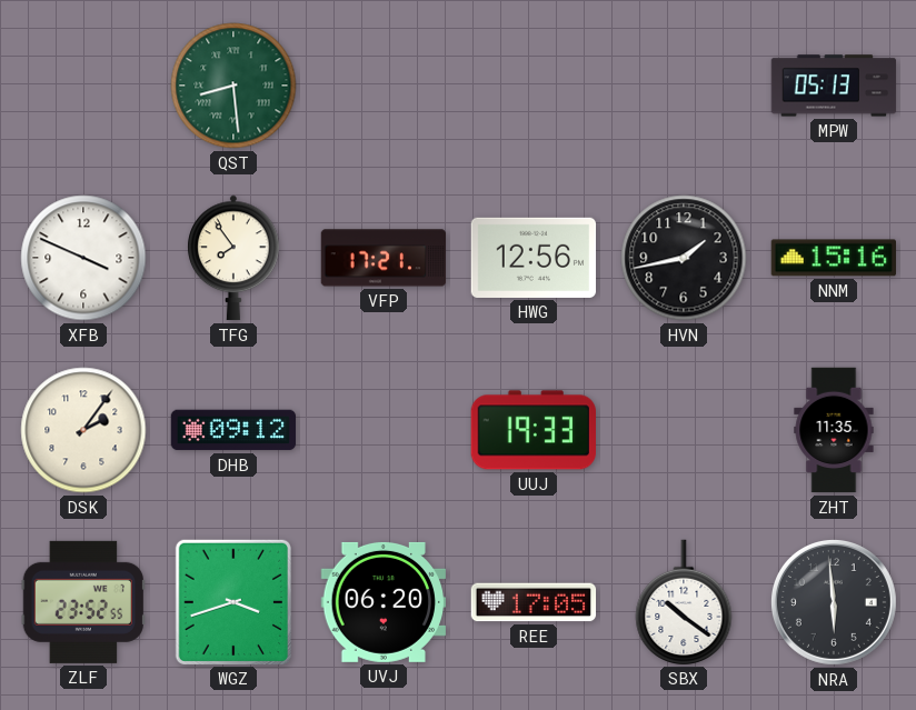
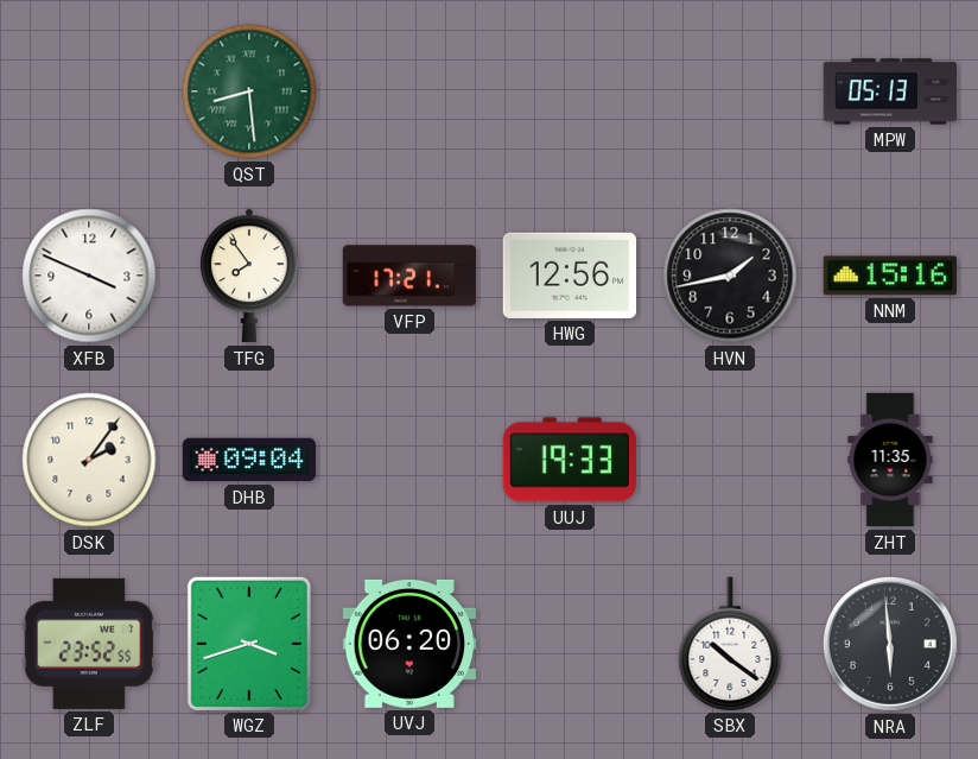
DHB: 09:12 -> 09:04
REE: 17:05 -> none
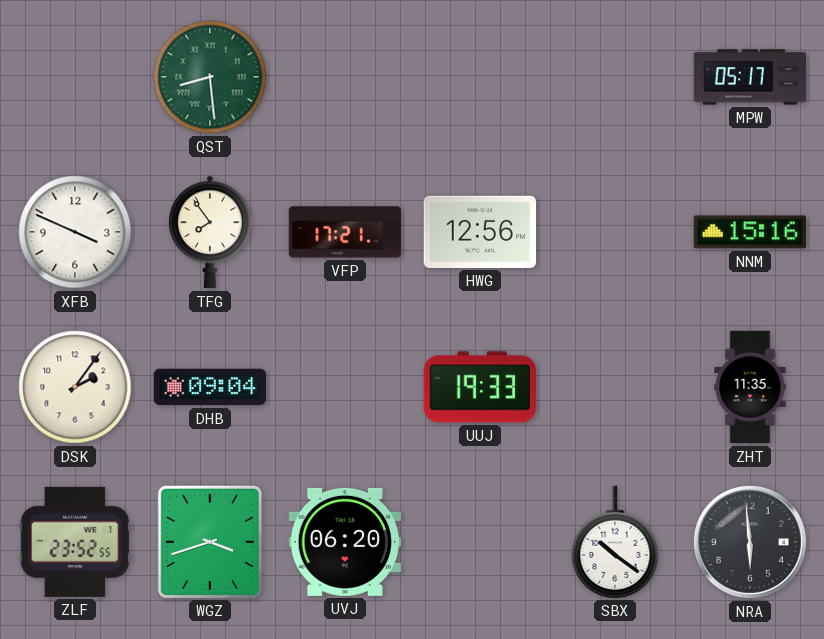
MPW: 05:13 -> 05:17
HVN: 1:43 -> none
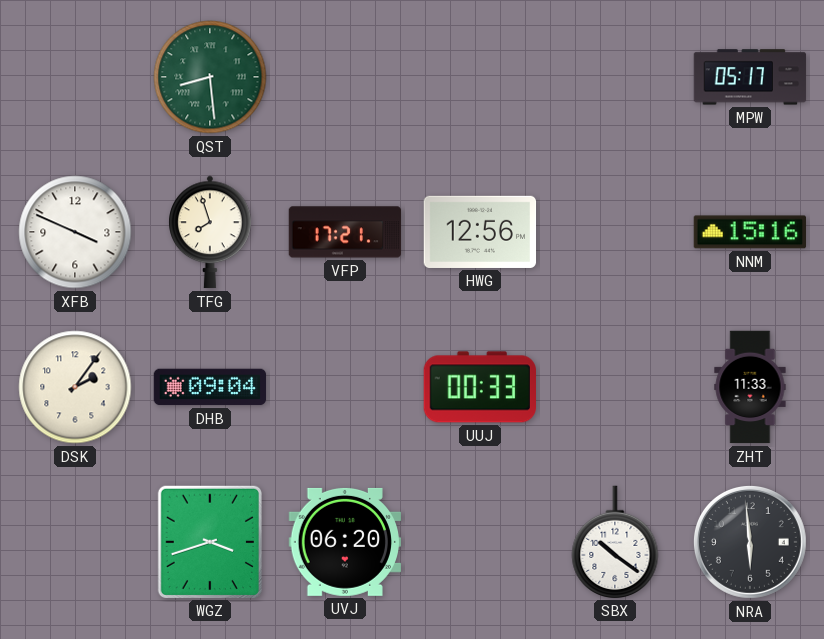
TFG: 7:54 -> 7:57
UUJ: 19:33 -> 00:33
ZHT: 11:35 -> 11:33
ZLF: 23:52 -> none
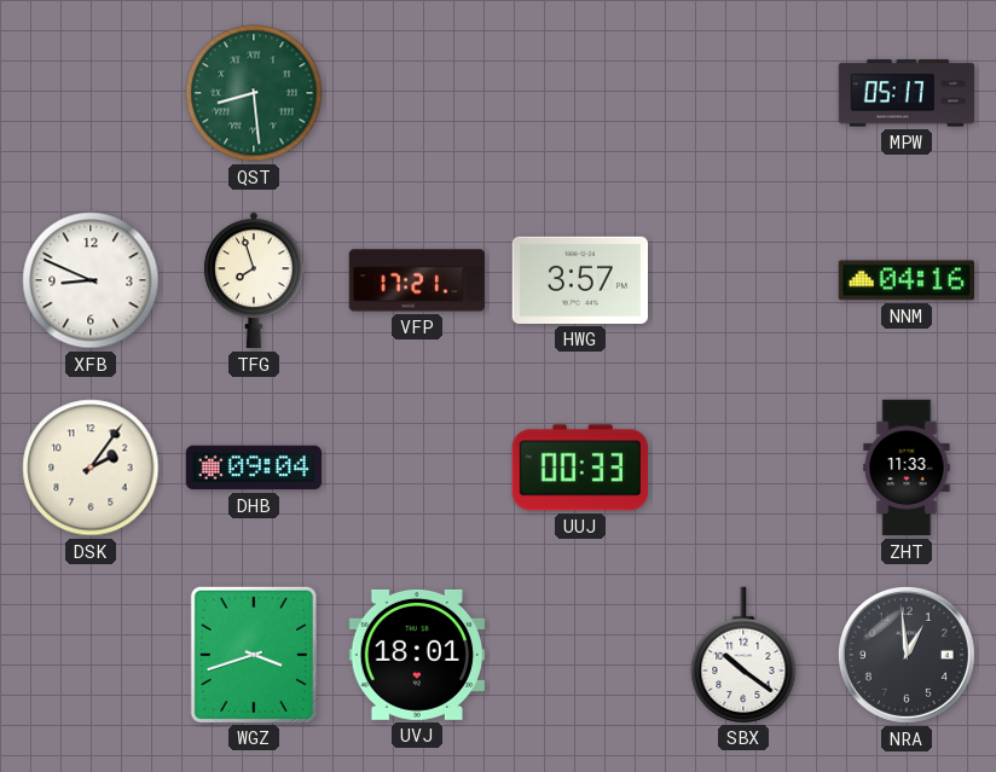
XFB: 3:49 -> 8:49
HWG: 12:56 -> 3:57
NNM: 15:16 -> 04:16
UVJ: 06:20 -> 18:01
NRA: 5:59 -> 12:59
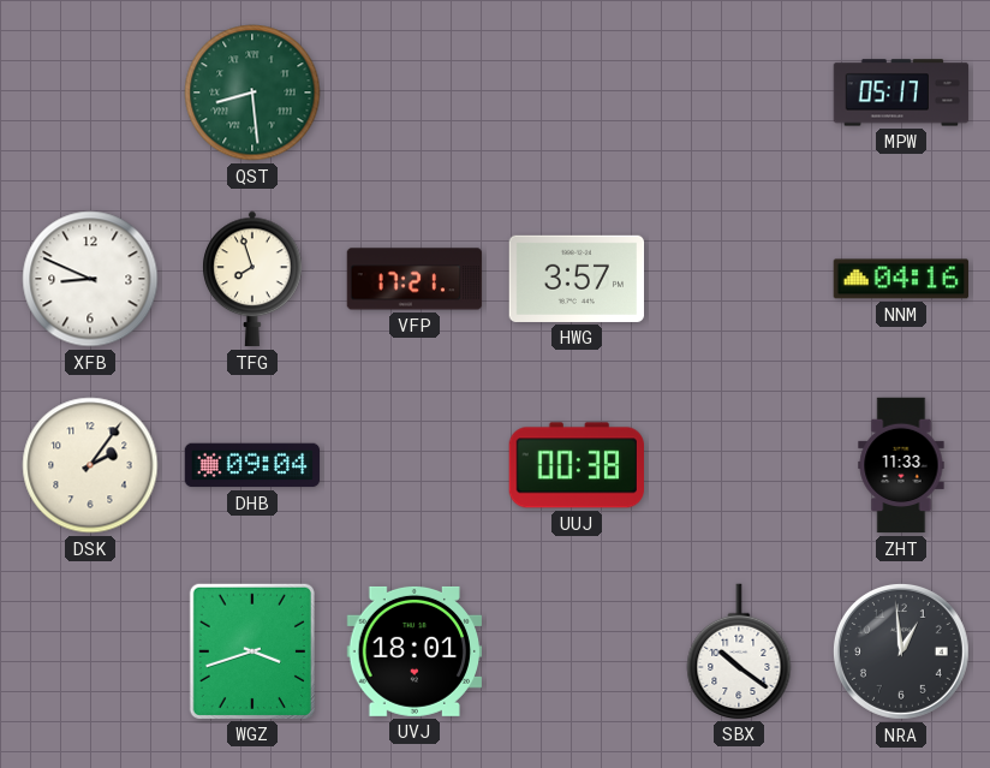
UUJ: 00:33 -> 00:38
